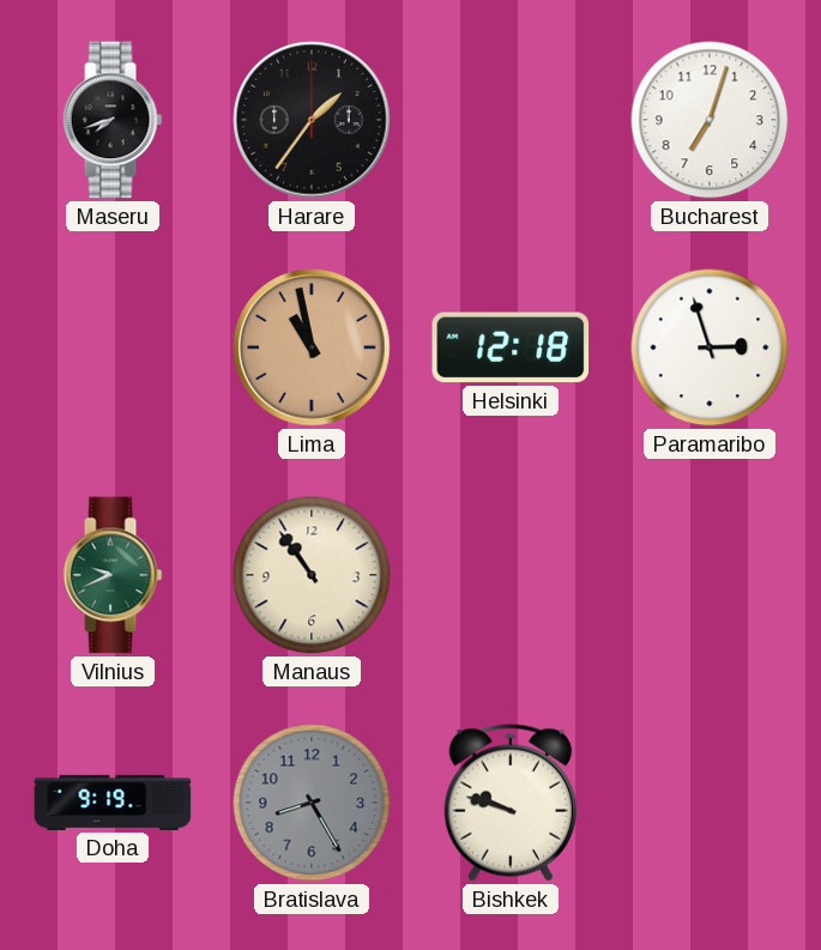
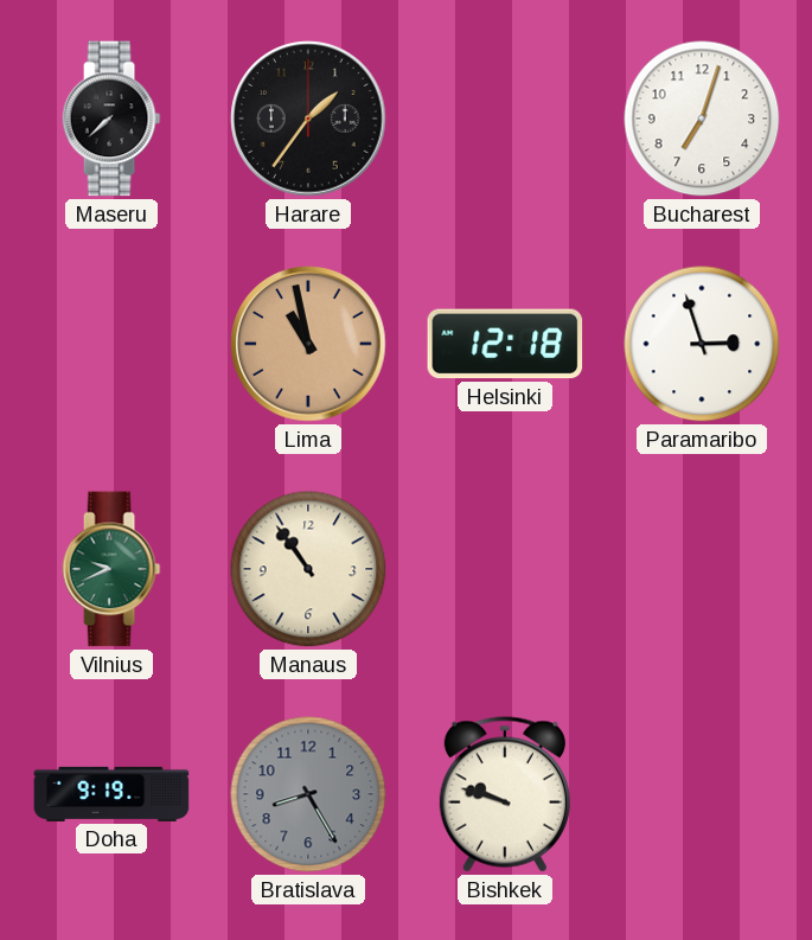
Maseru: 7:42 -> 7:38
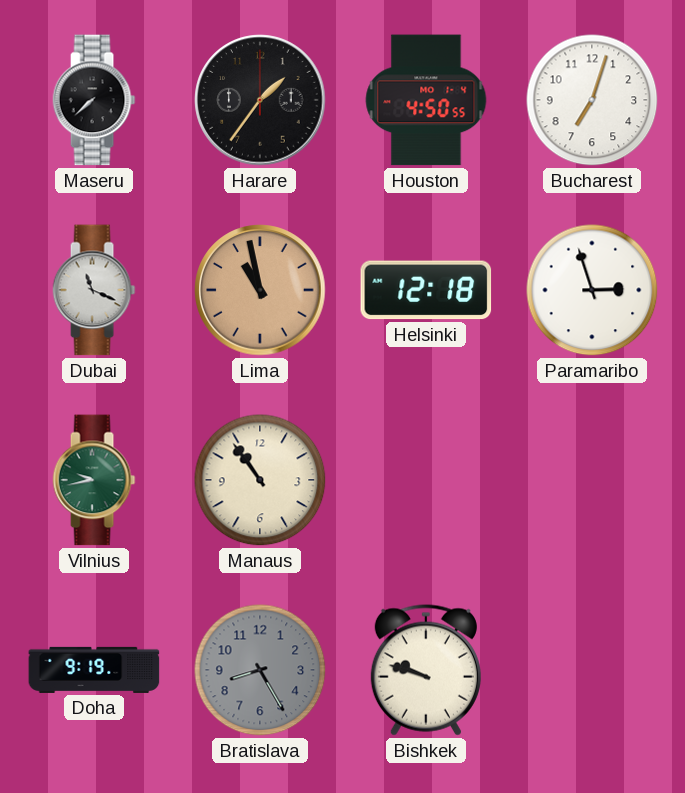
Houston: none -> 4:50
Dubai: none -> 11:19
Vilnius: 9:41 -> 9:43
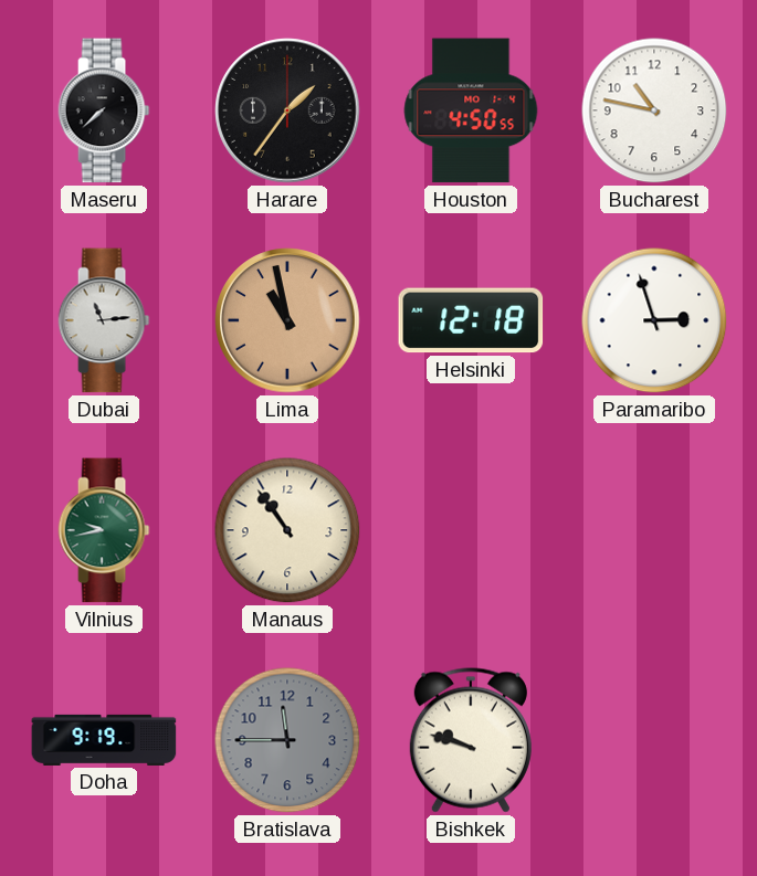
Bucharest: 7:03 -> 10:47
Dubai: 11:19 -> 11:14
Bratislava: 8:25 -> 11:45
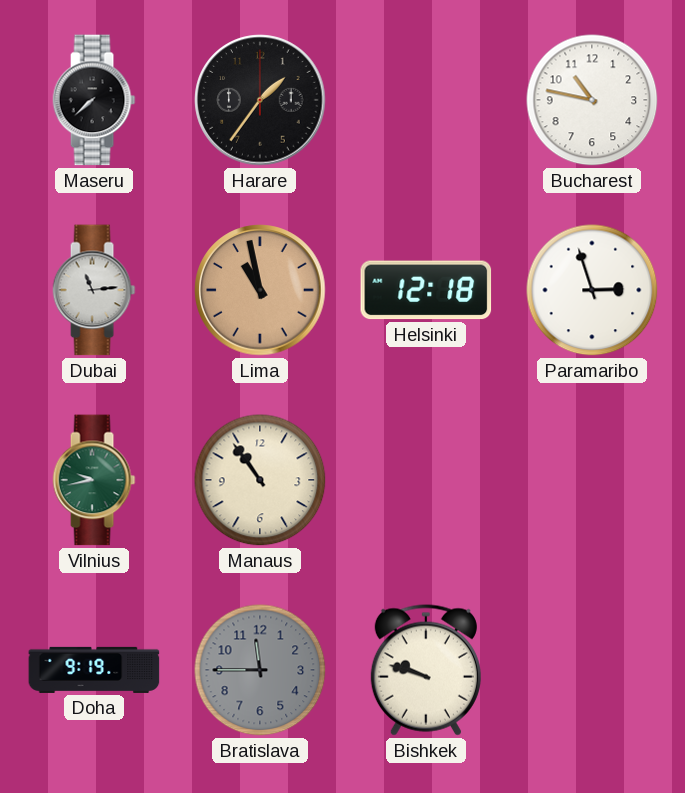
Houston: 4:50 -> none
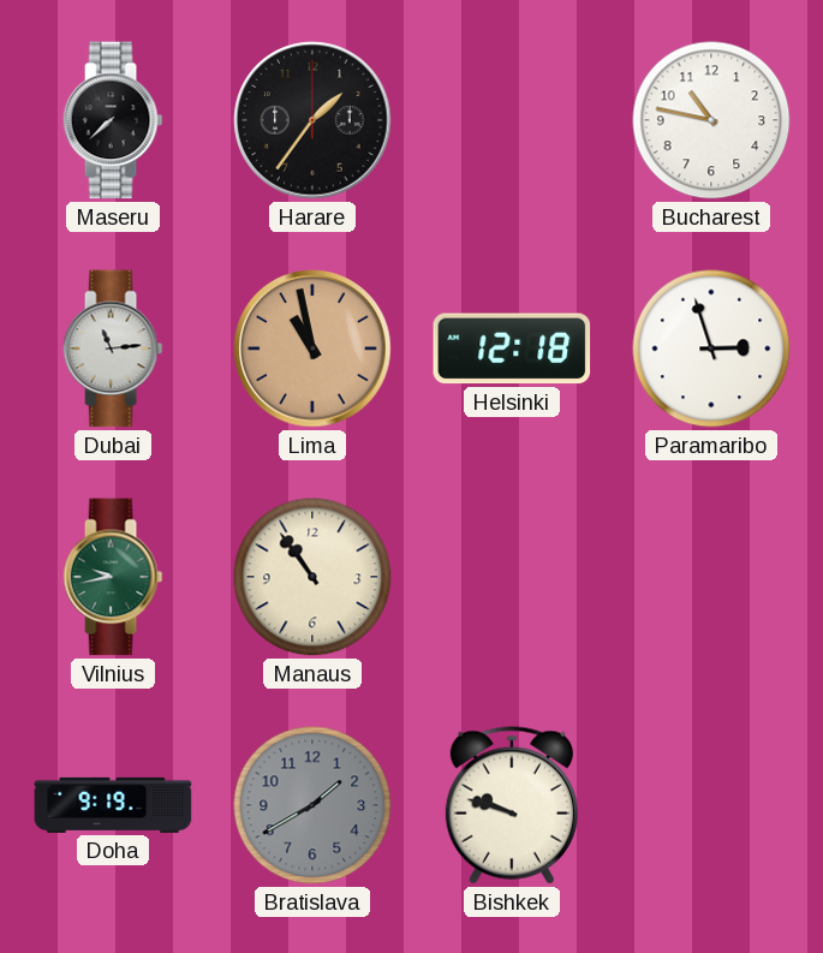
Bratislava: 11:45 -> 1:40
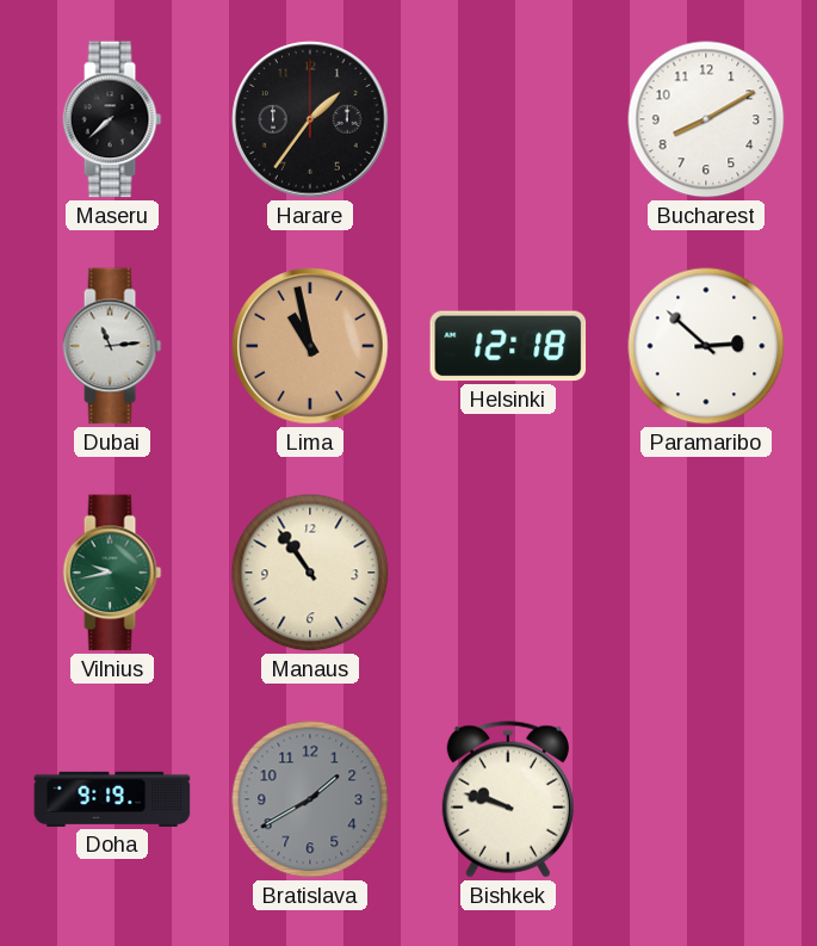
Bucharest: 10:47 -> 8:10
Paramaribo: 2:57 -> 2:52
